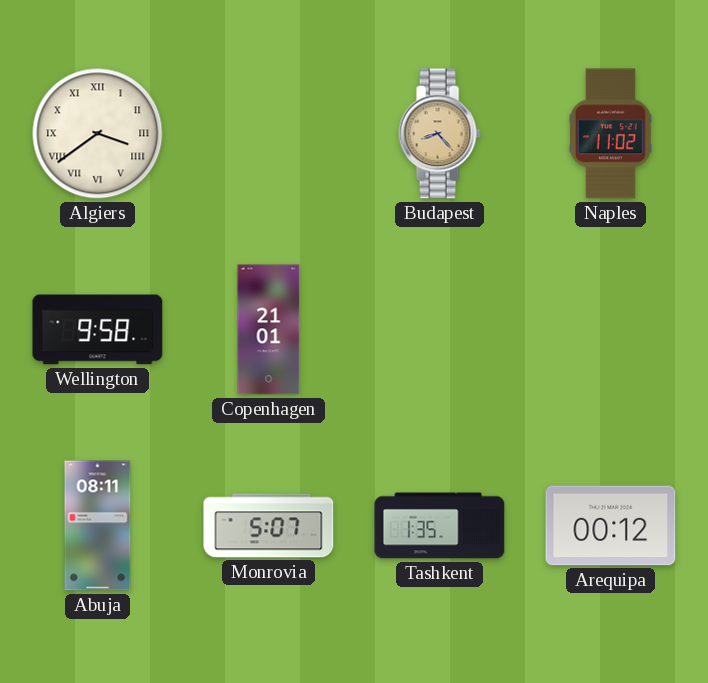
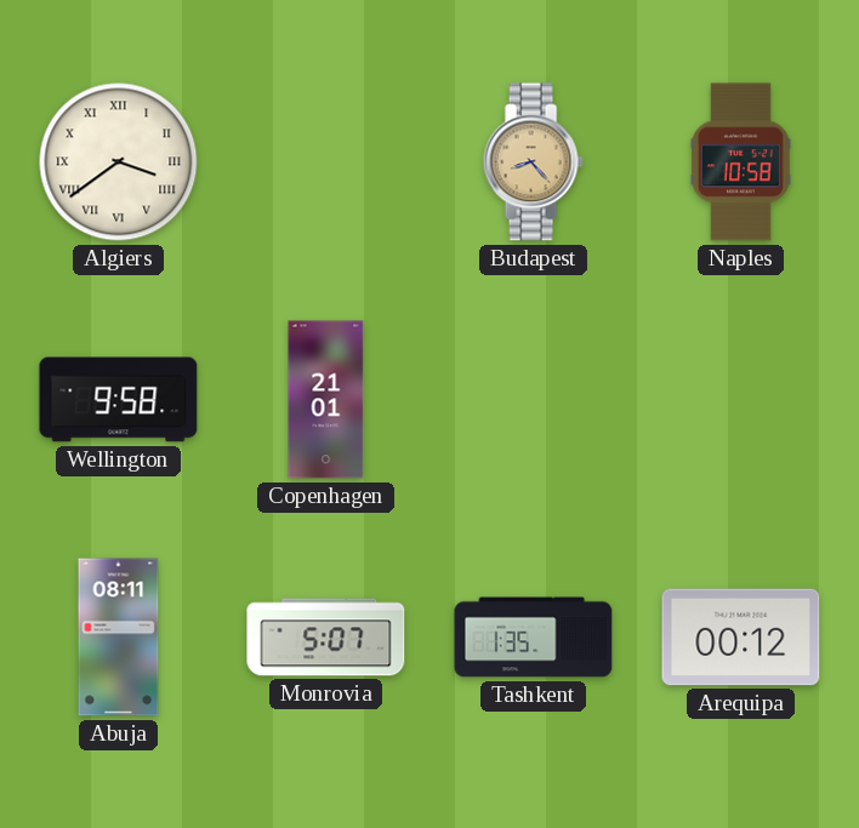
Naples: 11:02 -> 10:58
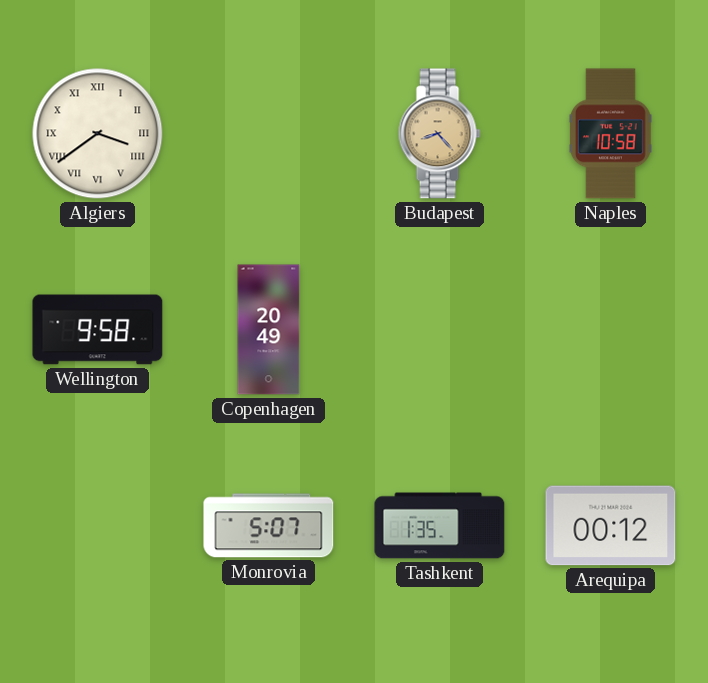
Copenhagen: 21:01 -> 20:49
Abuja: 08:11 -> none
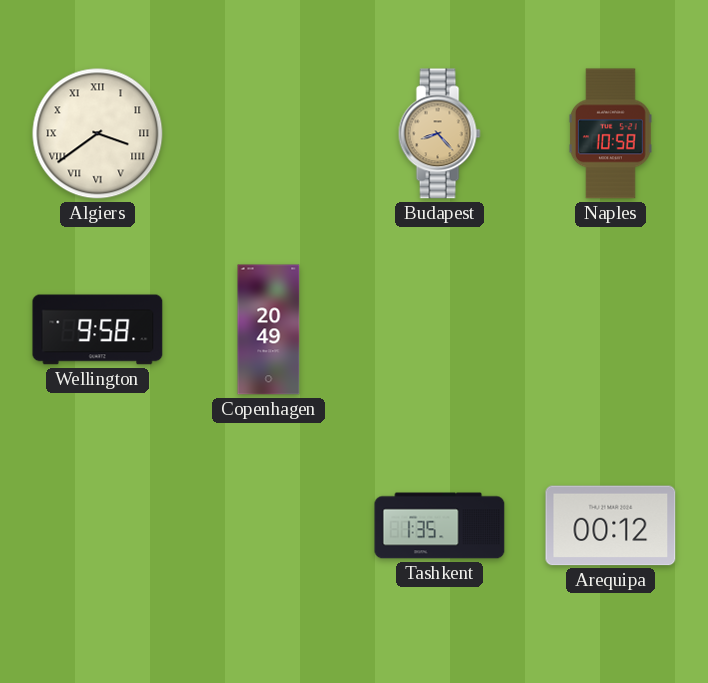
Monrovia: 5:07 -> none
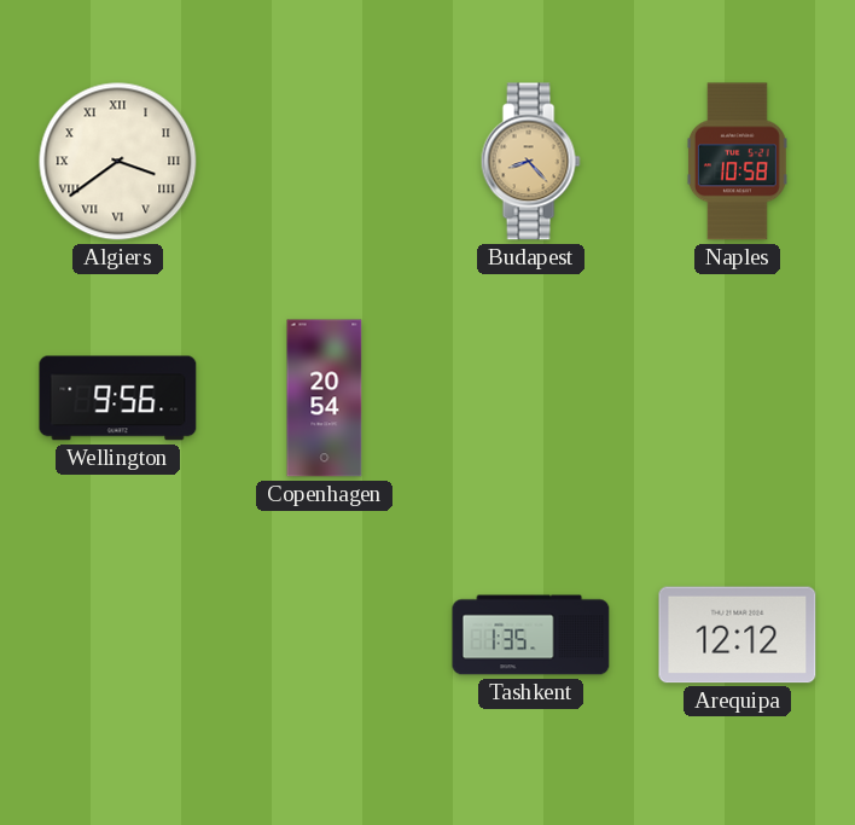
Wellington: 9:58 -> 9:56
Copenhagen: 20:49 -> 20:54
Arequipa: 00:12 -> 12:12
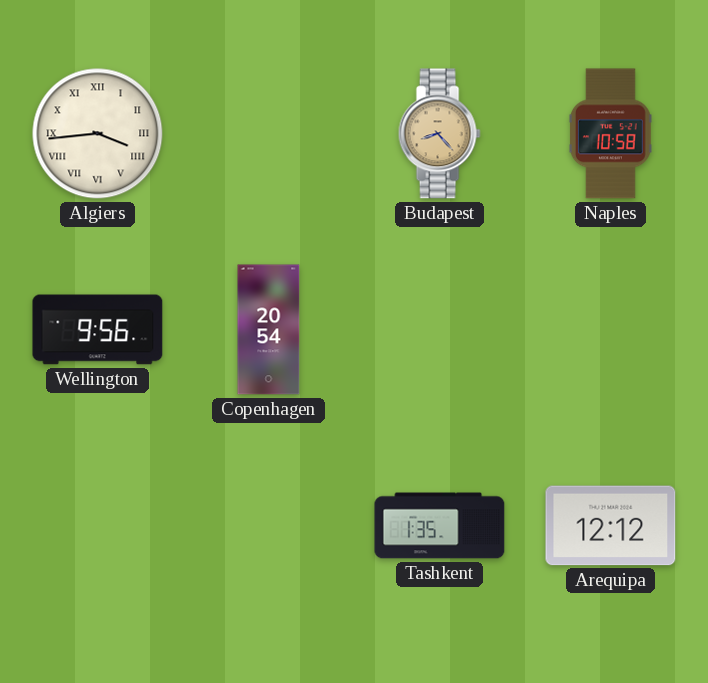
Algiers: 3:39 -> 3:44
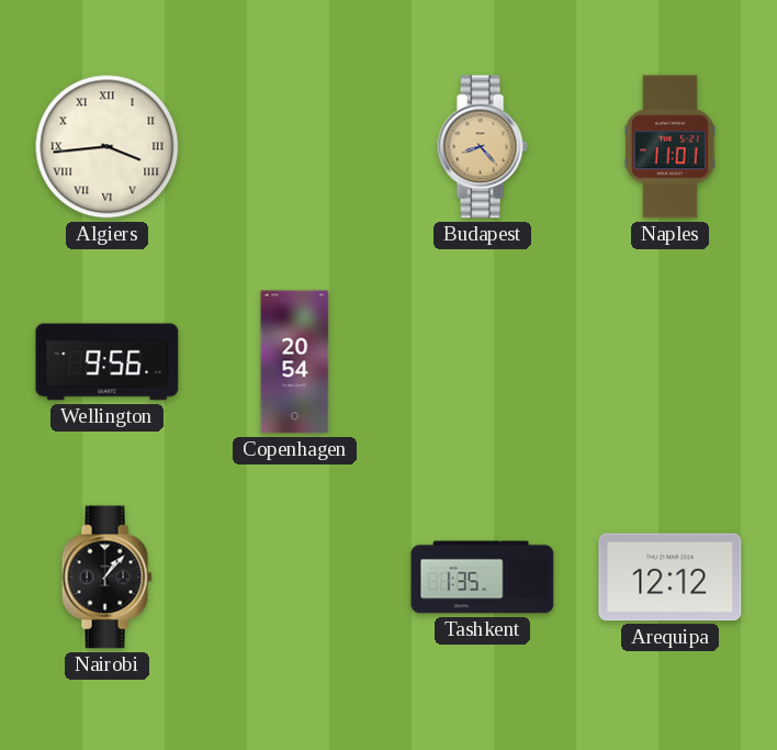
Naples: 10:58 -> 11:01
Nairobi: none -> 1:07
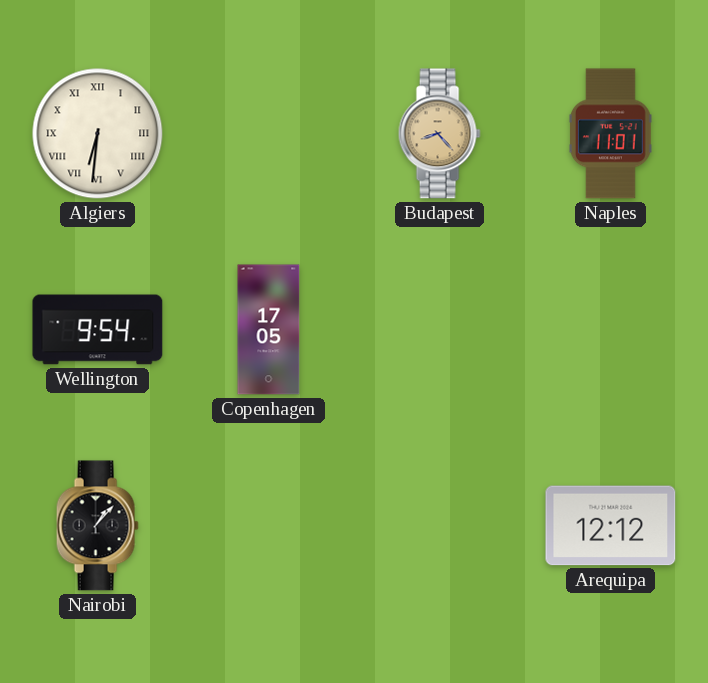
Algiers: 3:44 -> 6:31
Wellington: 9:56 -> 9:54
Copenhagen: 20:54 -> 17:05
Tashkent: 1:35 -> none
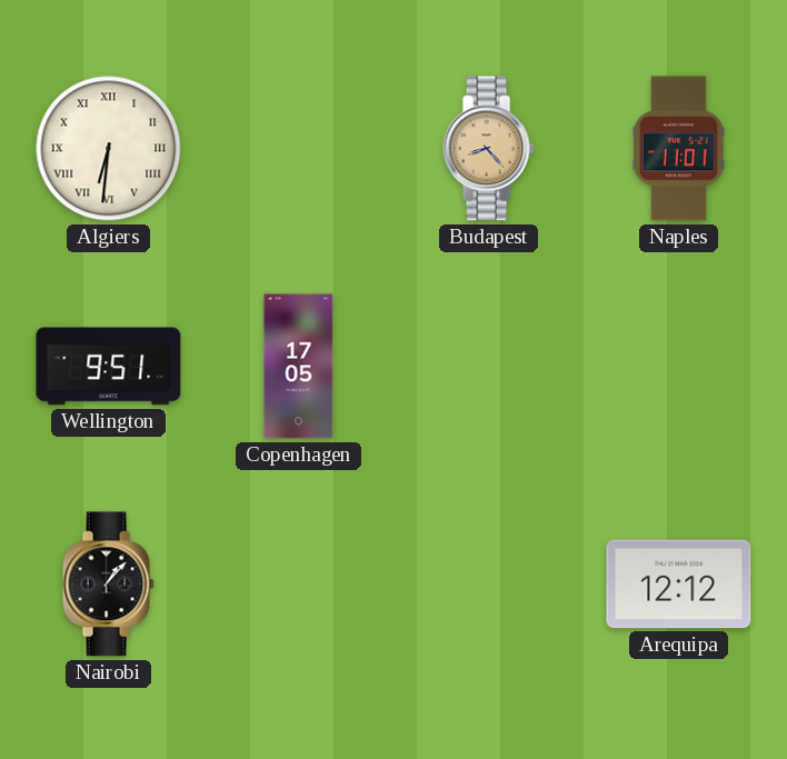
Wellington: 9:54 -> 9:51
